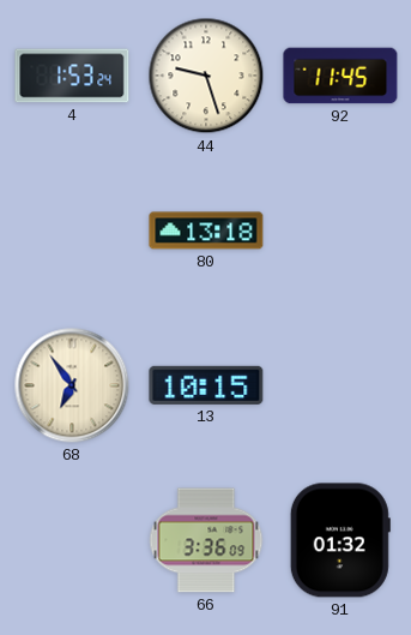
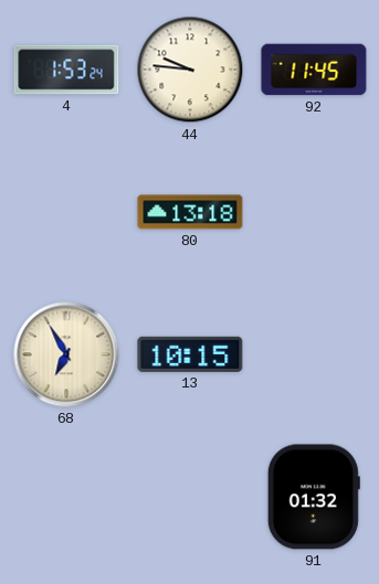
44: 9:27 -> 9:46
68: 6:54 -> 6:55
66: 3:36 -> none
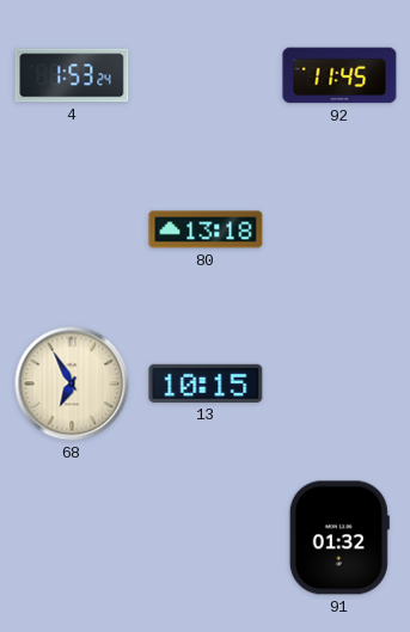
44: 9:46 -> none
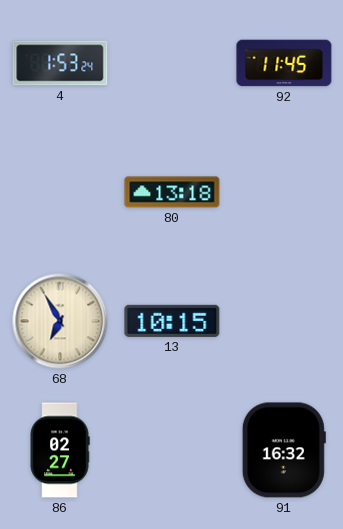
86: none -> 02:27
91: 01:32 -> 16:32
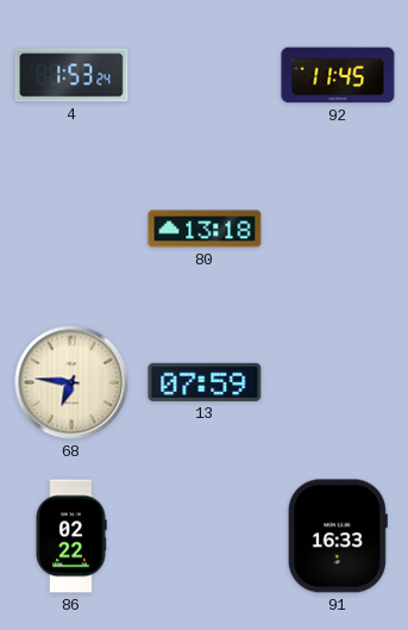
68: 6:55 -> 6:46
13: 10:15 -> 07:59
86: 02:27 -> 02:22
91: 16:32 -> 16:33
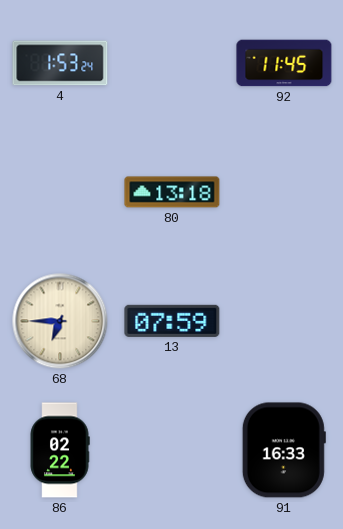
68: 6:46 -> 6:45
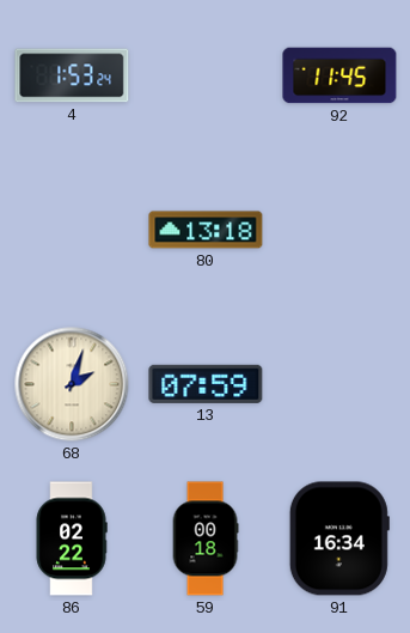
68: 6:45 -> 2:03
59: none -> 00:18
91: 16:33 -> 16:34
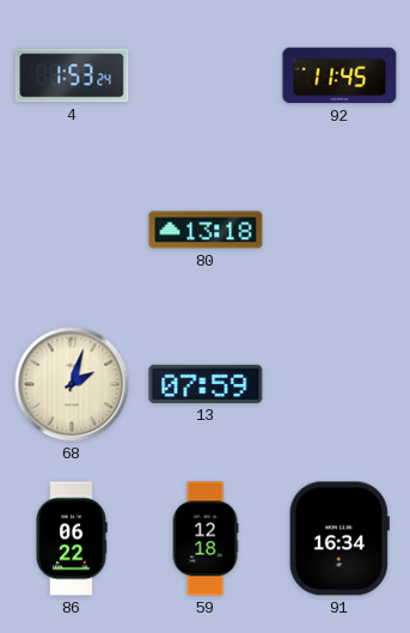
86: 02:22 -> 06:22
59: 00:18 -> 12:18
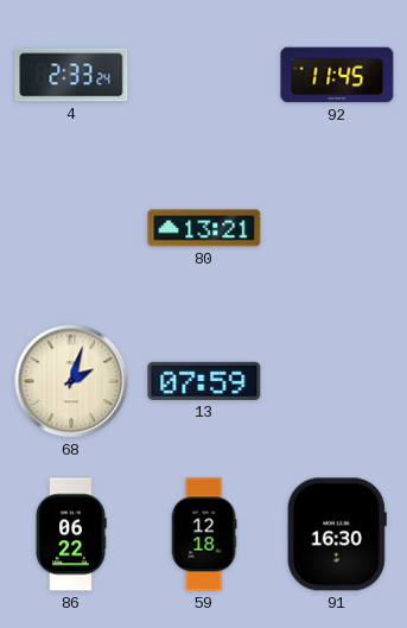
4: 1:53 -> 2:33
80: 13:18 -> 13:21
91: 16:34 -> 16:30
